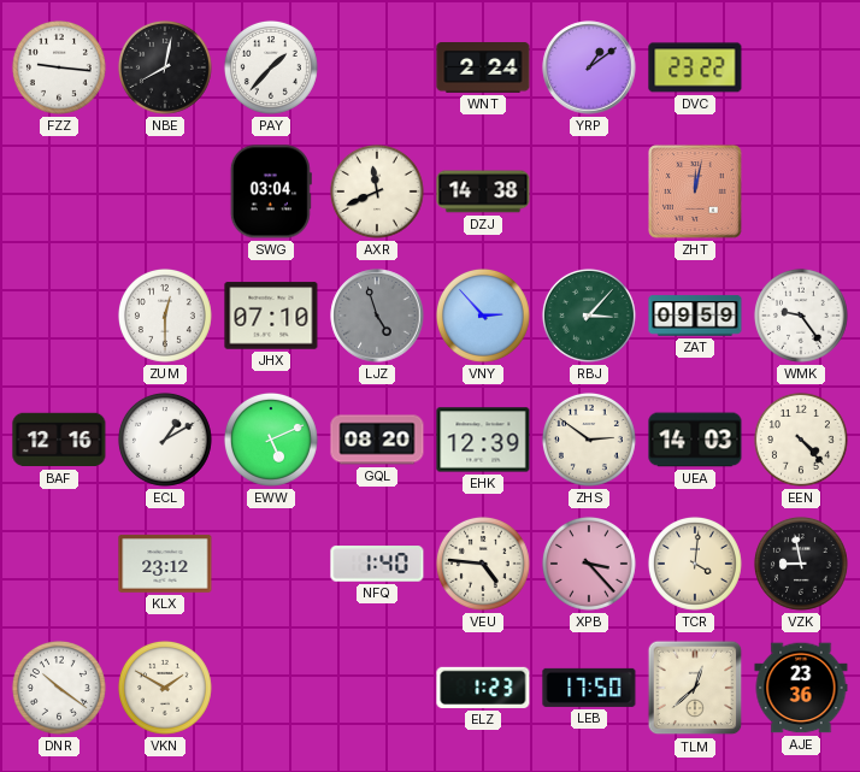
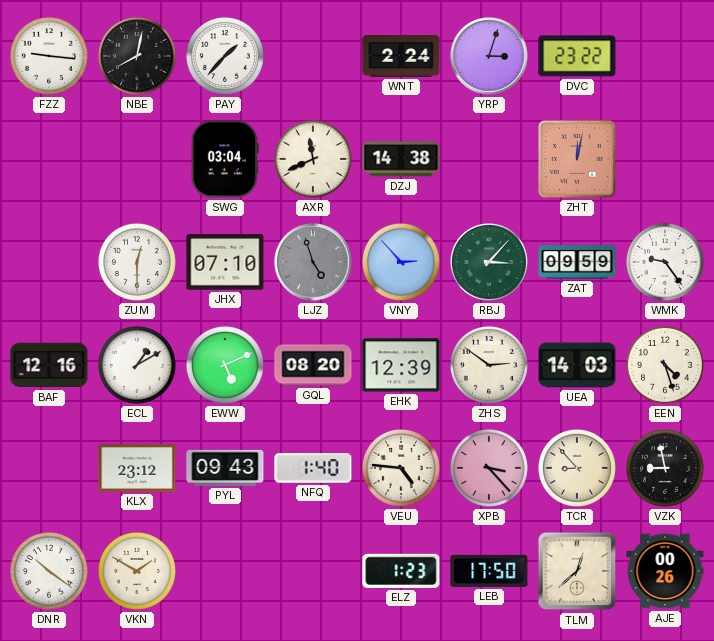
YRP: 1:09 -> 3:03
EEN: 4:23 -> 4:27
PYL: none -> 09:43
TCR: 4:01 -> 8:53
AJE: 23:36 -> 00:26
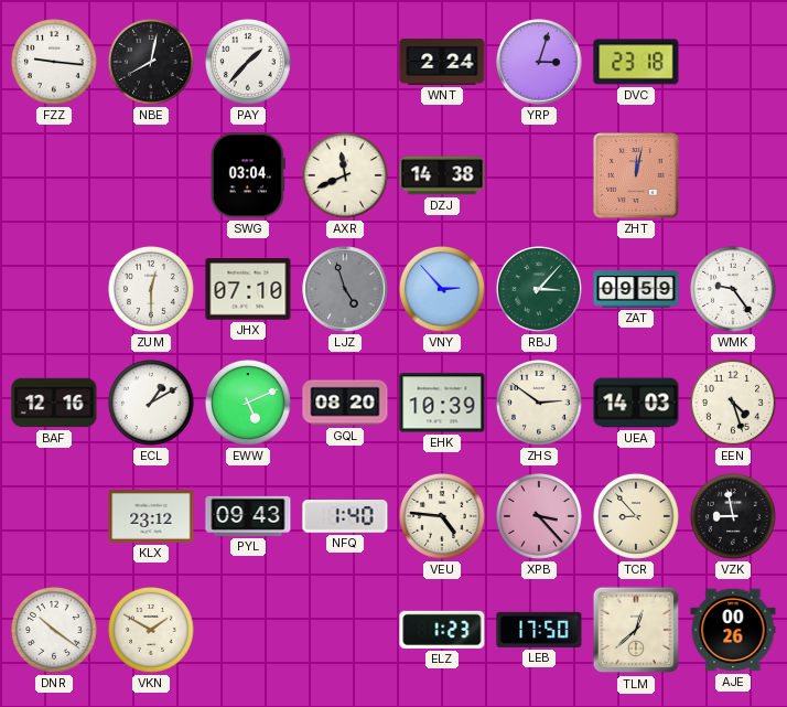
DVC: 23:22 -> 23:18
EHK: 12:39 -> 10:39
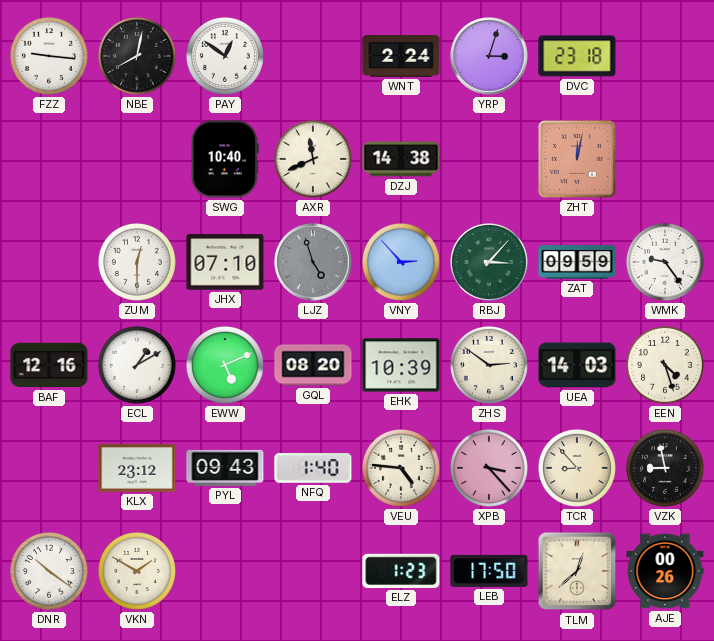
PAY: 1:37 -> 12:51
SWG: 03:04 -> 10:40
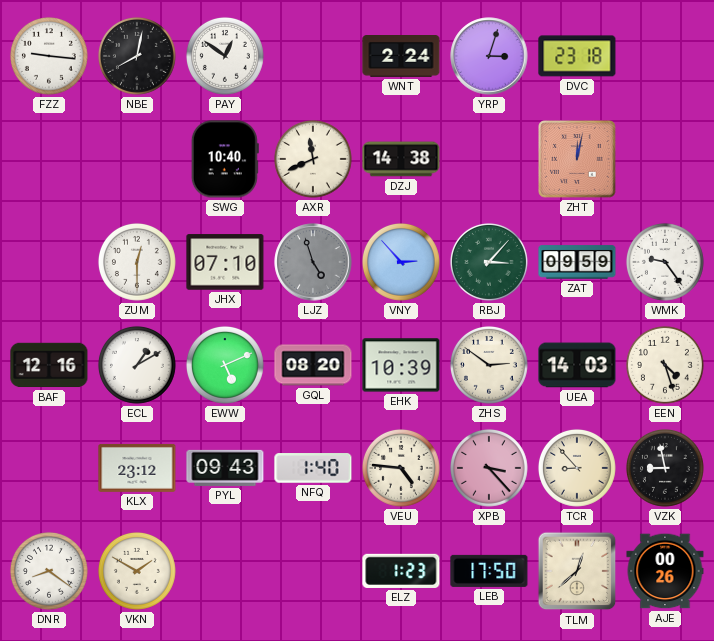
DNR: 10:21 -> 8:21
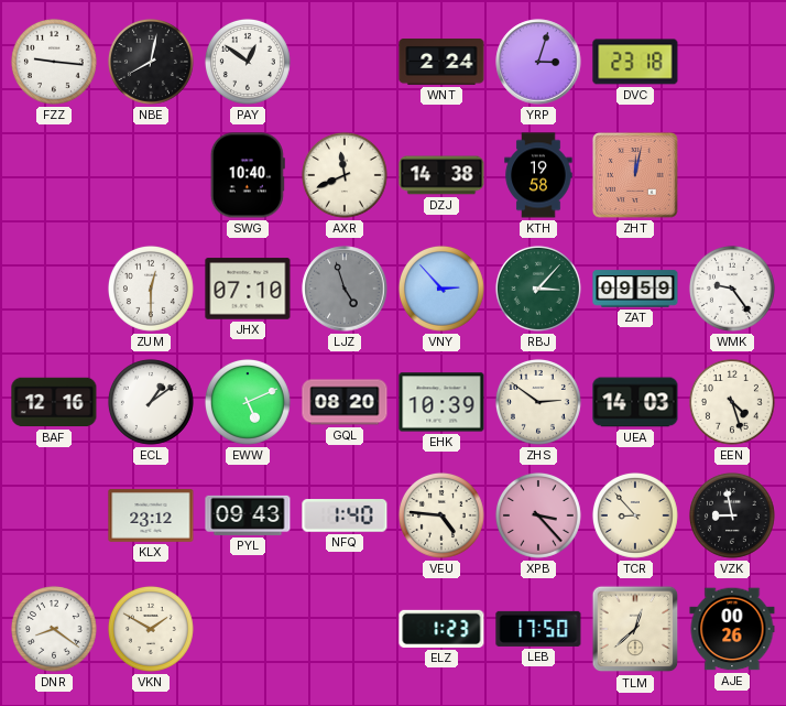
KTH: none -> 19:58
ECL: 1:10 -> 1:09
